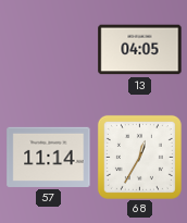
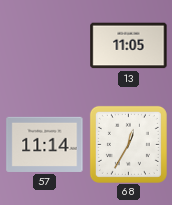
13: 04:05 -> 11:05
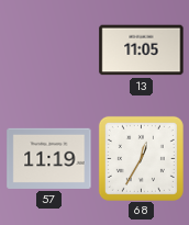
57: 11:14 -> 11:19
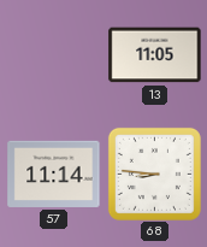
57: 11:19 -> 11:14
68: 12:35 -> 8:46
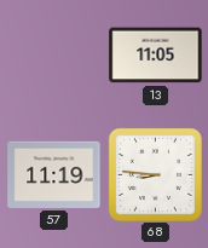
57: 11:14 -> 11:19
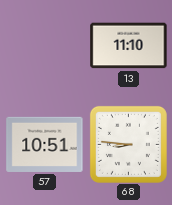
13: 11:05 -> 11:10
57: 11:19 -> 10:51
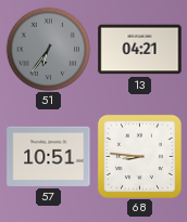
51: none -> 6:36
13: 11:10 -> 04:21
